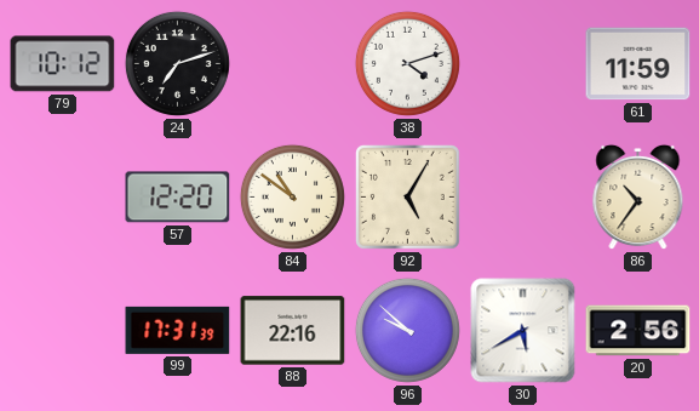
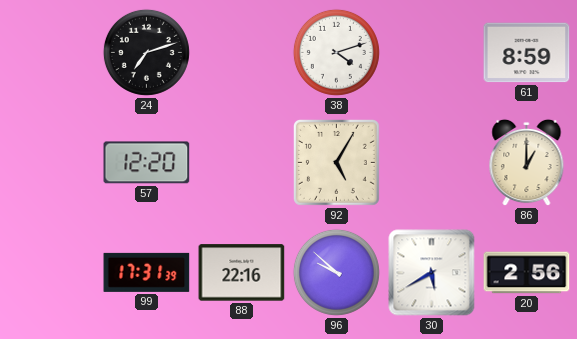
79: 10:12 -> none
61: 11:59 -> 8:59
84: 10:51 -> none
86: 10:36 -> 1:00
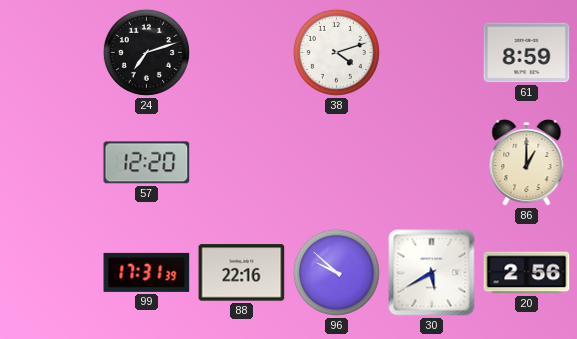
92: 5:05 -> none
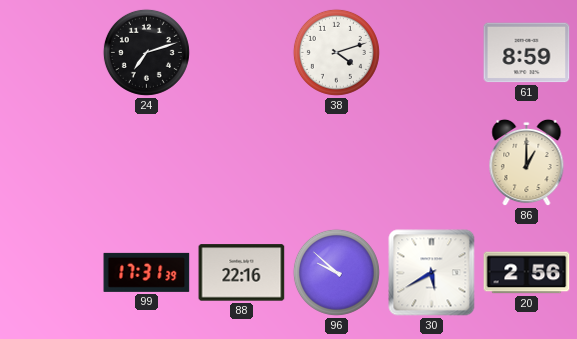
57: 12:20 -> none
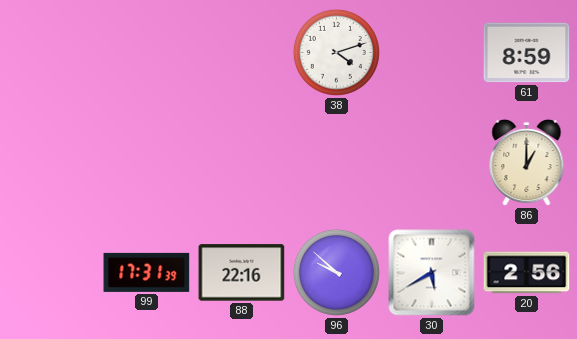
24: 7:12 -> none
